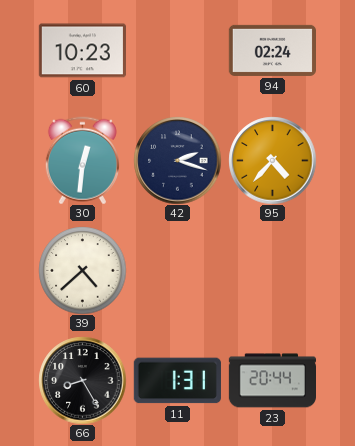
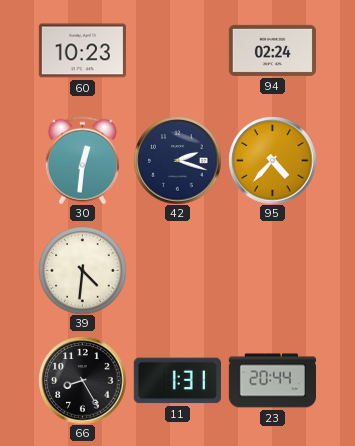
39: 4:38 -> 4:31
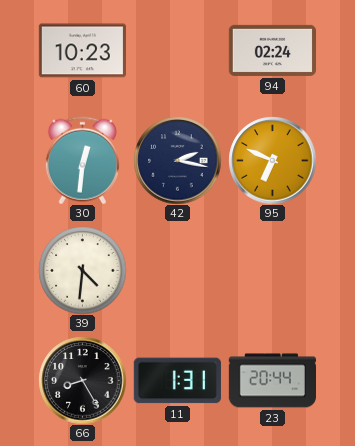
42: 2:18 -> 2:17
95: 4:37 -> 6:49
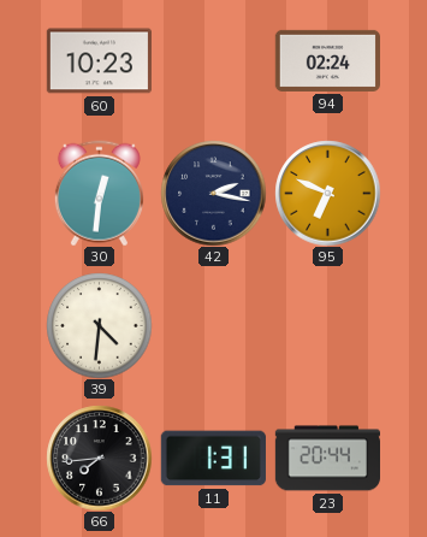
66: 8:25 -> 7:44
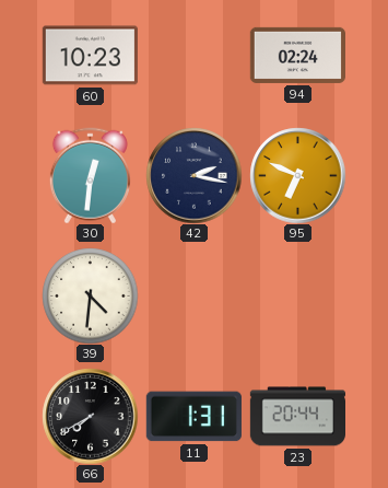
66: 7:44 -> 7:40
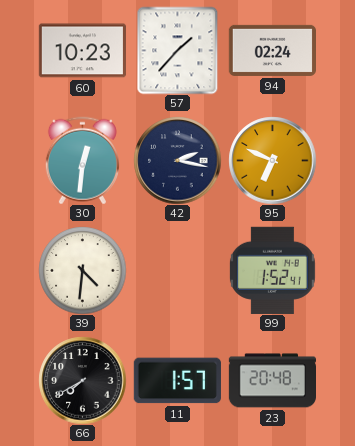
57: none -> 1:37
99: none -> 1:52
11: 1:31 -> 1:57
23: 20:44 -> 20:48
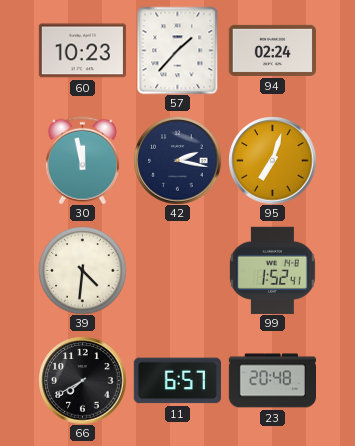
30: 12:31 -> 11:58
95: 6:49 -> 7:03
11: 1:57 -> 6:57
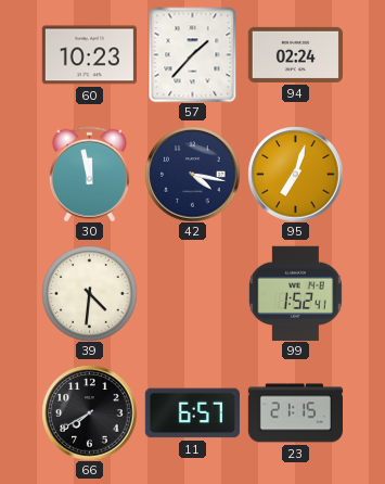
42: 2:17 -> 4:17
23: 20:48 -> 21:15
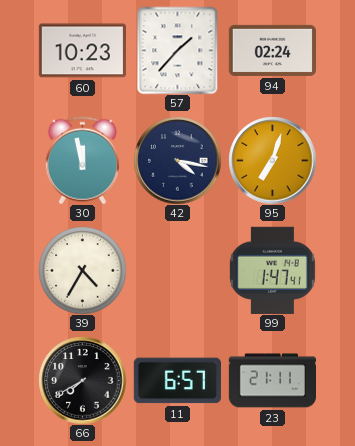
39: 4:31 -> 4:35
99: 1:52 -> 1:47
23: 21:15 -> 21:11
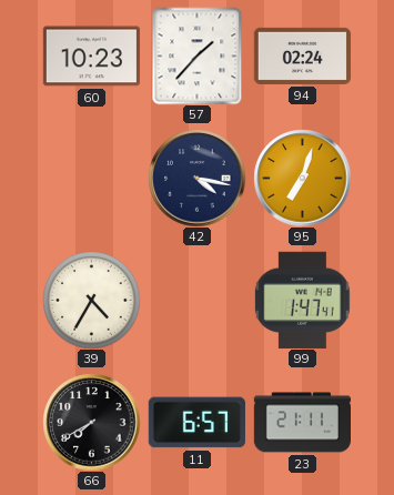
30: 11:58 -> none
